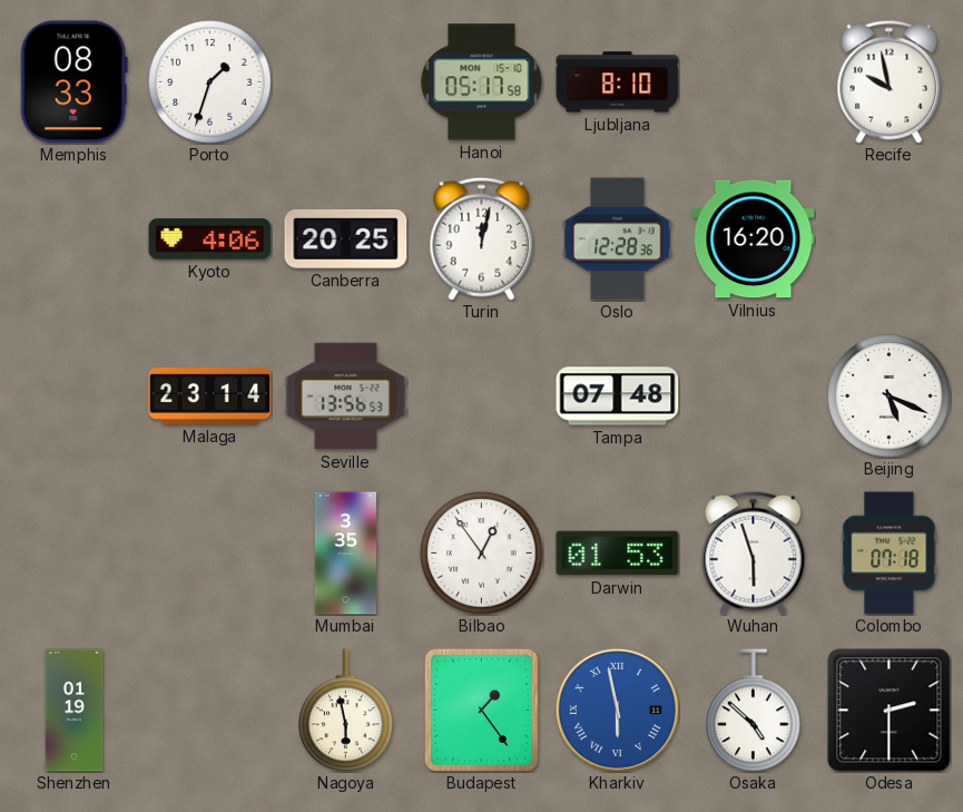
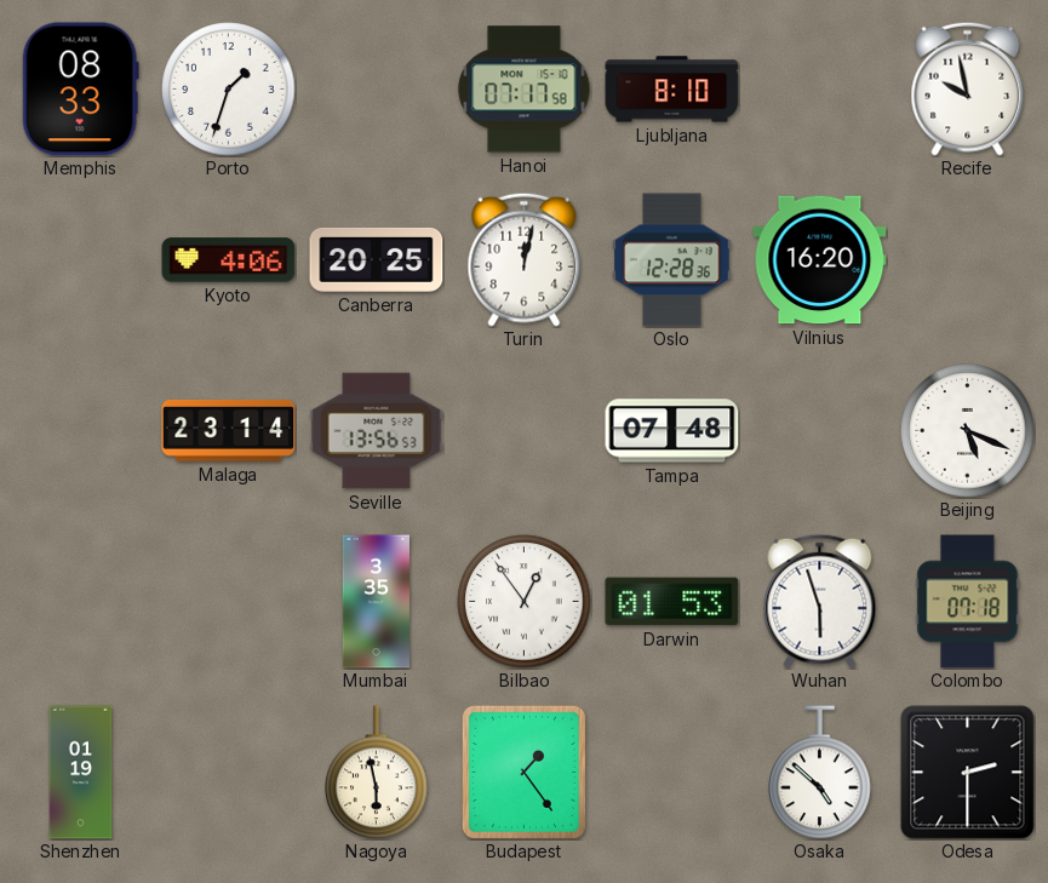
Hanoi: 05:17 -> 07:17
Kharkiv: 5:58 -> none
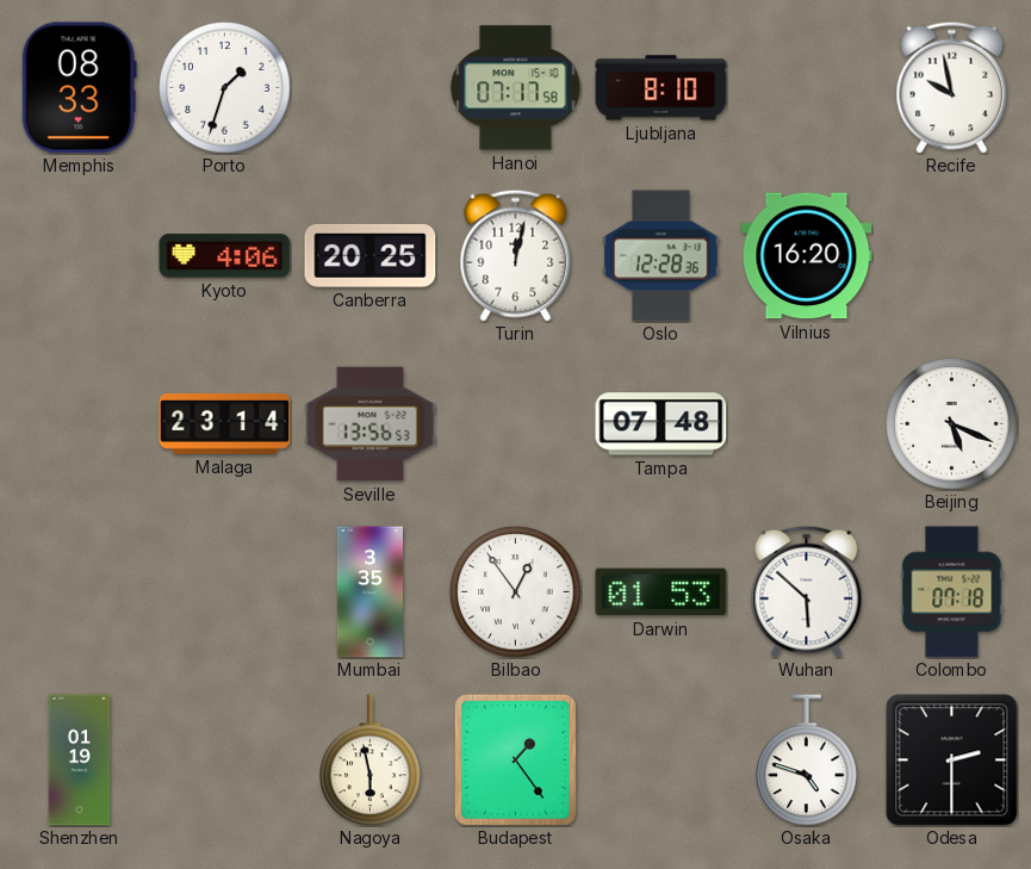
Wuhan: 5:57 -> 5:52
Osaka: 4:52 -> 4:48
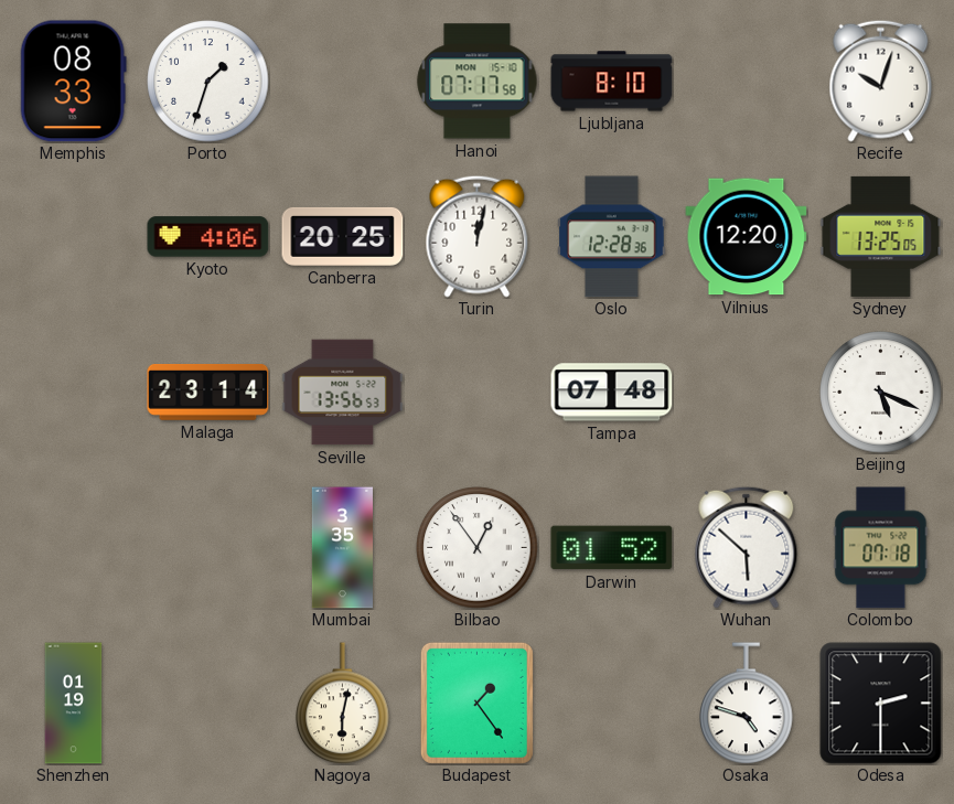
Recife: 9:58 -> 10:03
Vilnius: 16:20 -> 12:20
Sydney: none -> 13:25
Darwin: 01:53 -> 01:52
Nagoya: 5:58 -> 6:02
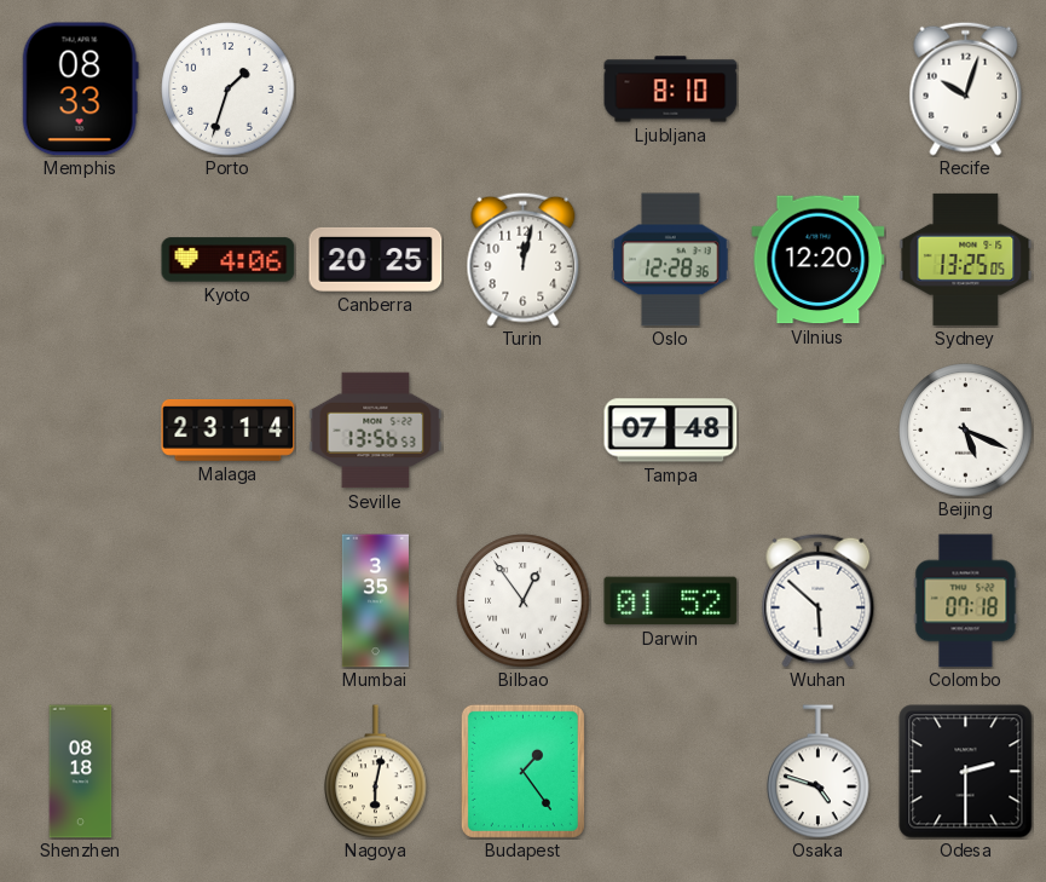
Hanoi: 07:17 -> none
Shenzhen: 01:19 -> 08:18
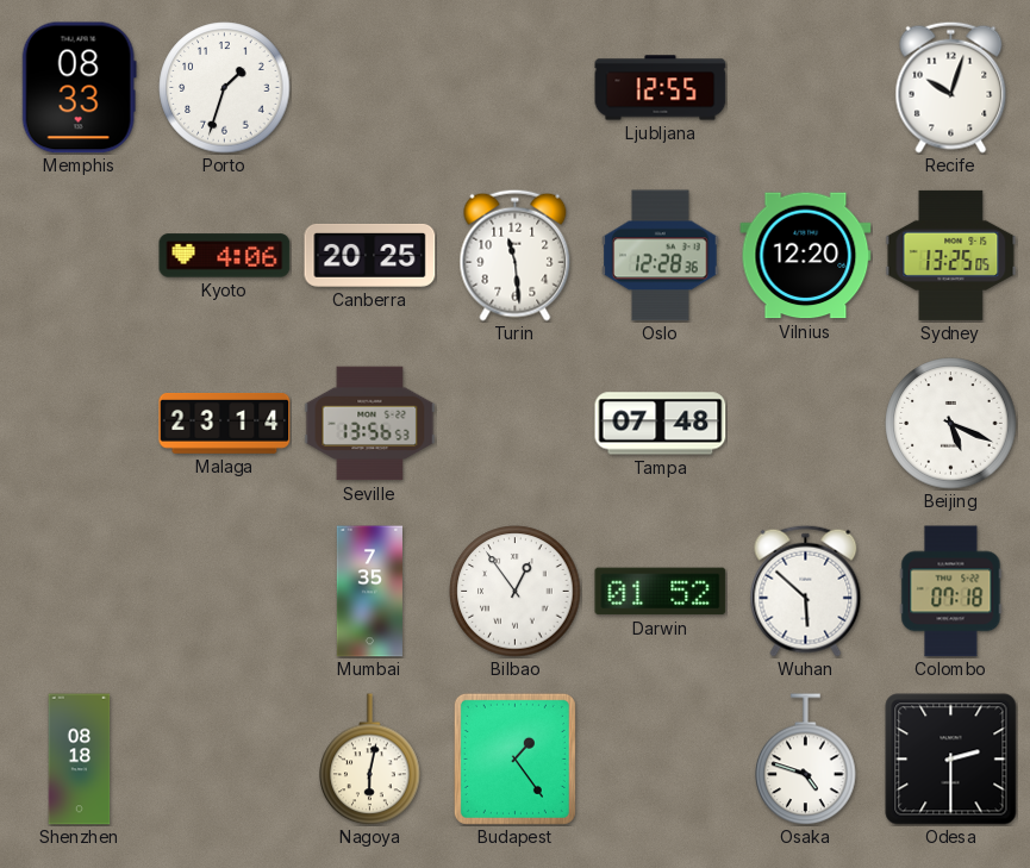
Ljubljana: 8:10 -> 12:55
Turin: 12:02 -> 11:29
Mumbai: 3:35 -> 7:35
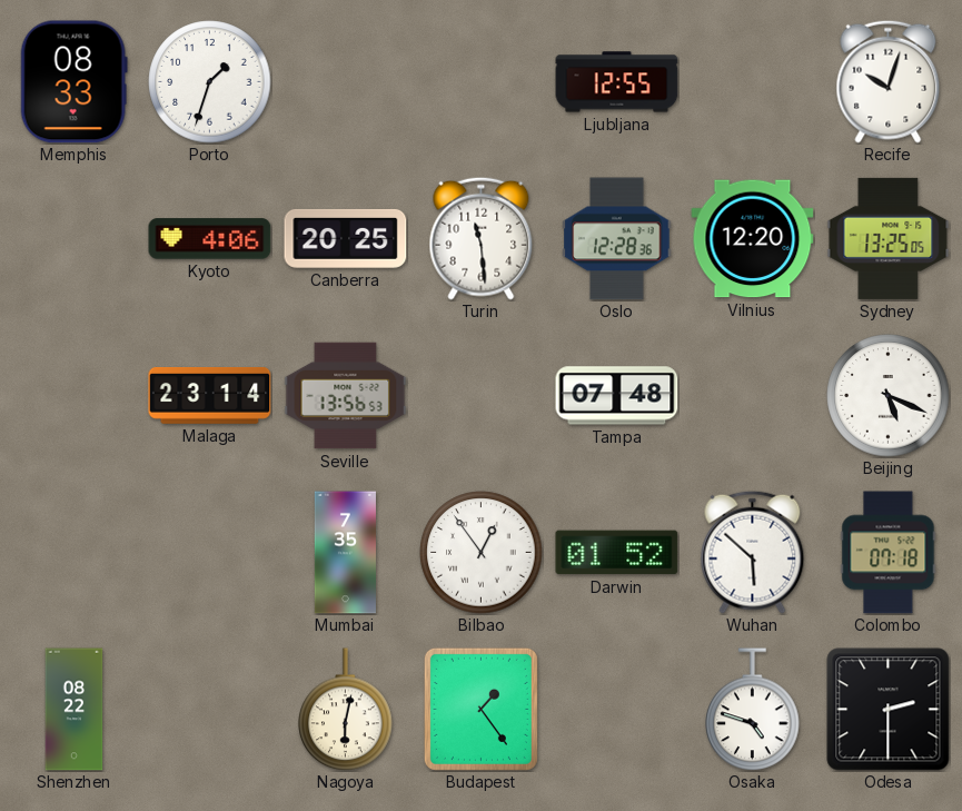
Shenzhen: 08:18 -> 08:22
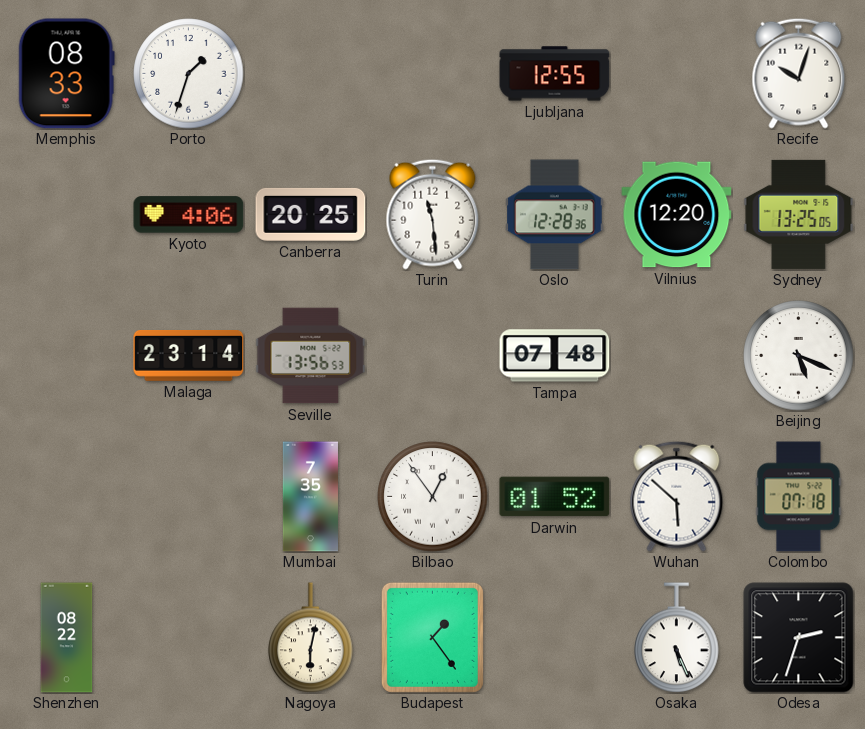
Osaka: 4:48 -> 5:26
Odesa: 2:30 -> 2:33
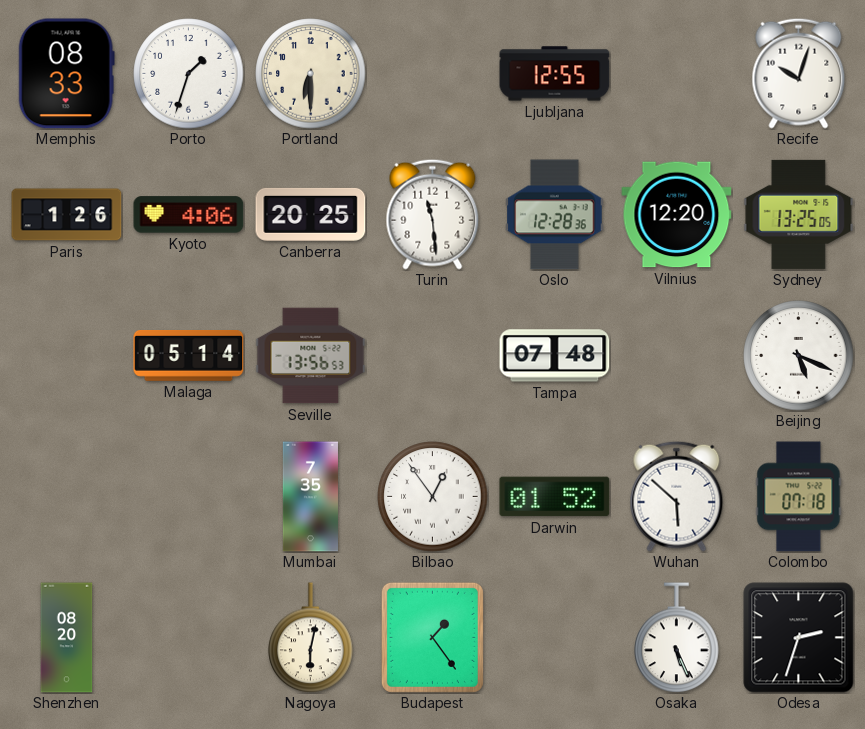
Portland: none -> 6:30
Paris: none -> 1:26
Malaga: 23:14 -> 05:14
Shenzhen: 08:22 -> 08:20
